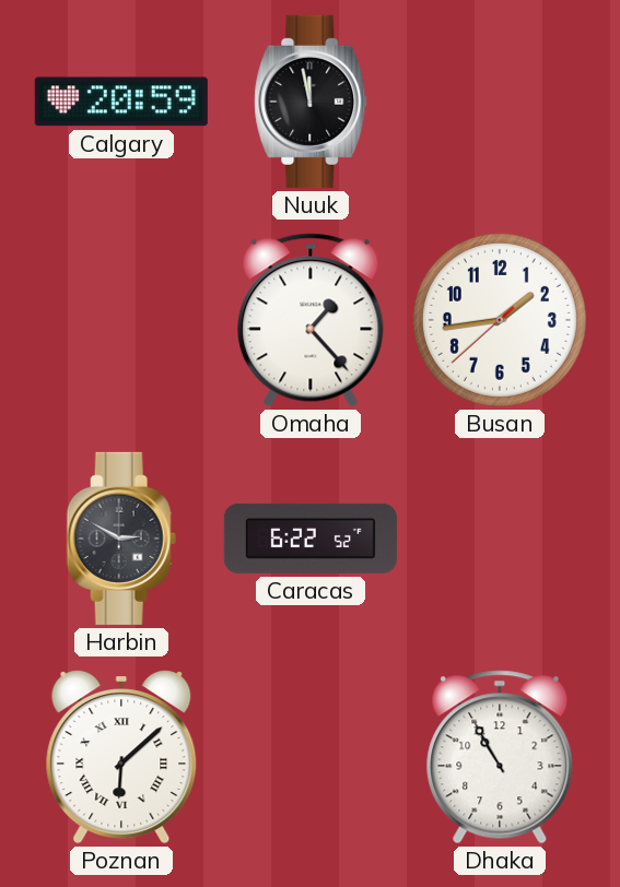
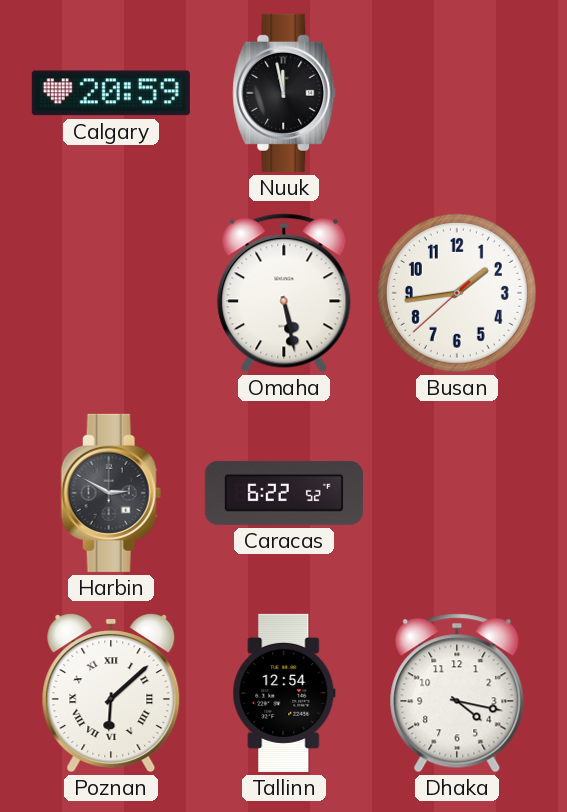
Omaha: 1:23 -> 5:28
Tallinn: none -> 12:54
Dhaka: 10:55 -> 4:17
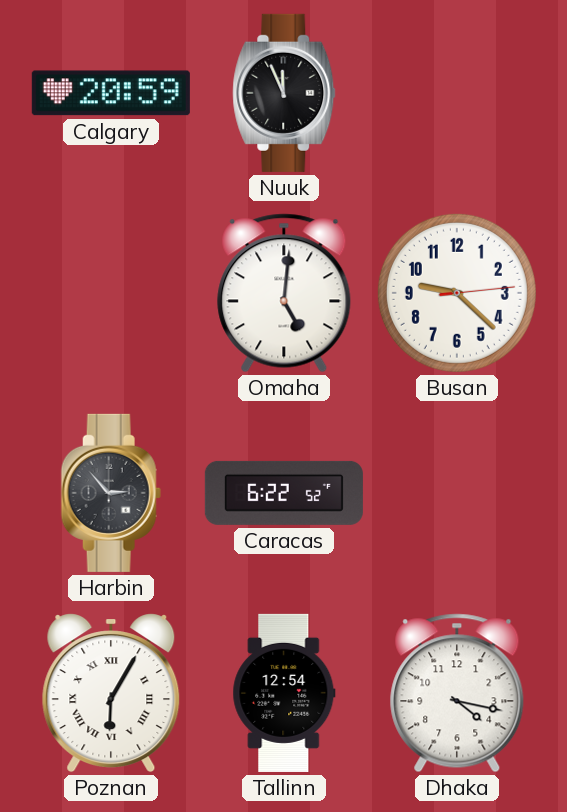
Nuuk: 11:58 -> 11:56
Omaha: 5:28 -> 5:01
Busan: 1:43 -> 9:22
Harbin: 2:50 -> 2:53
Poznan: 6:08 -> 6:05
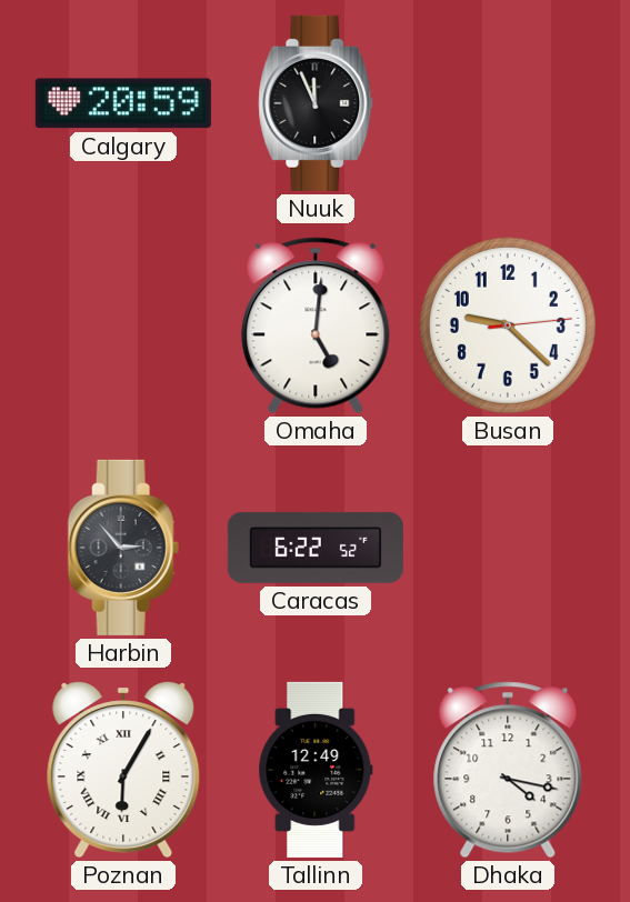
Tallinn: 12:54 -> 12:49
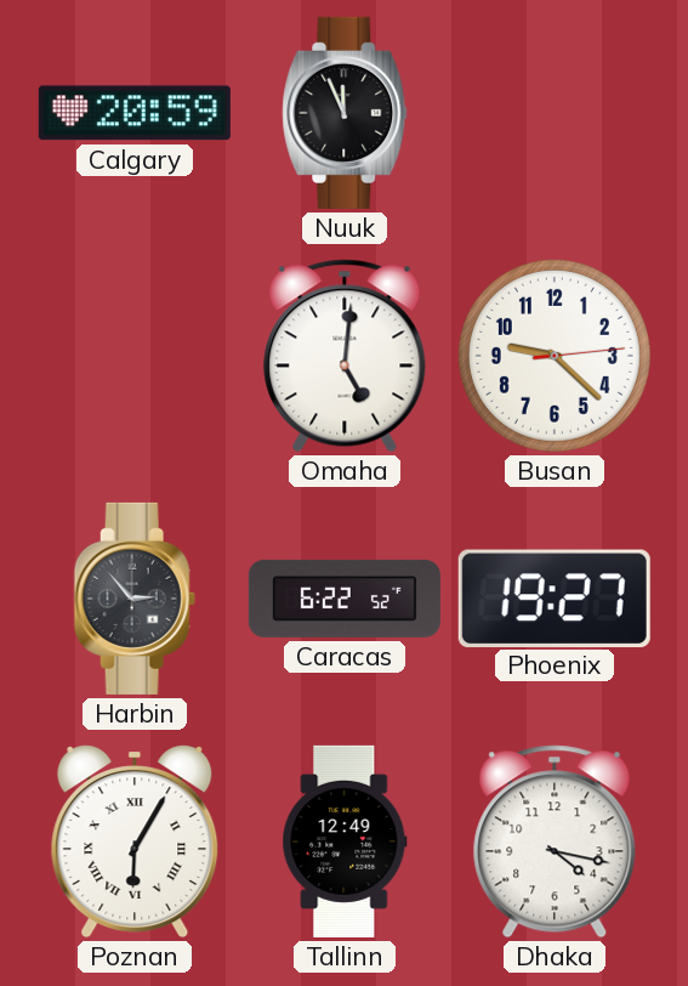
Phoenix: none -> 19:27
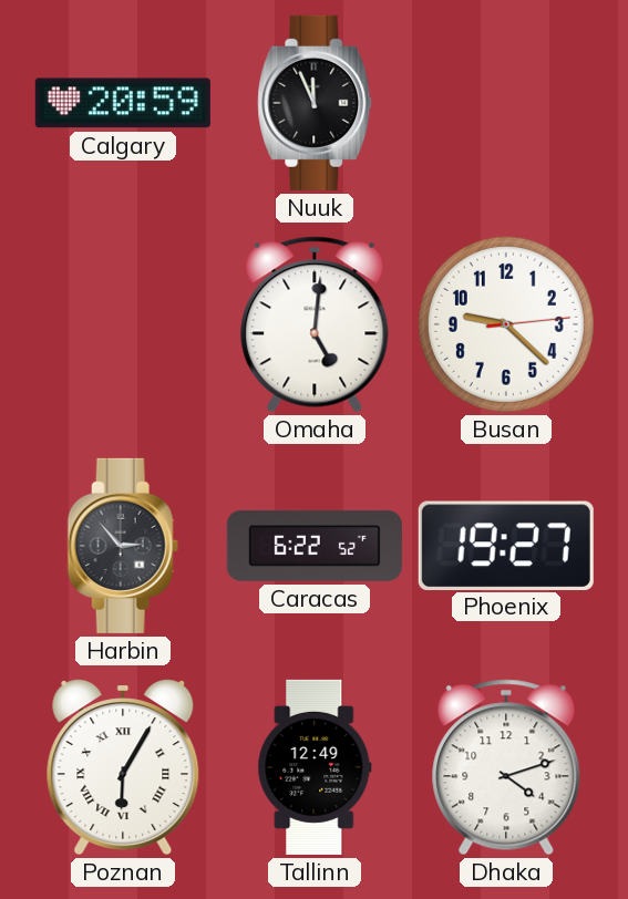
Dhaka: 4:17 -> 4:12
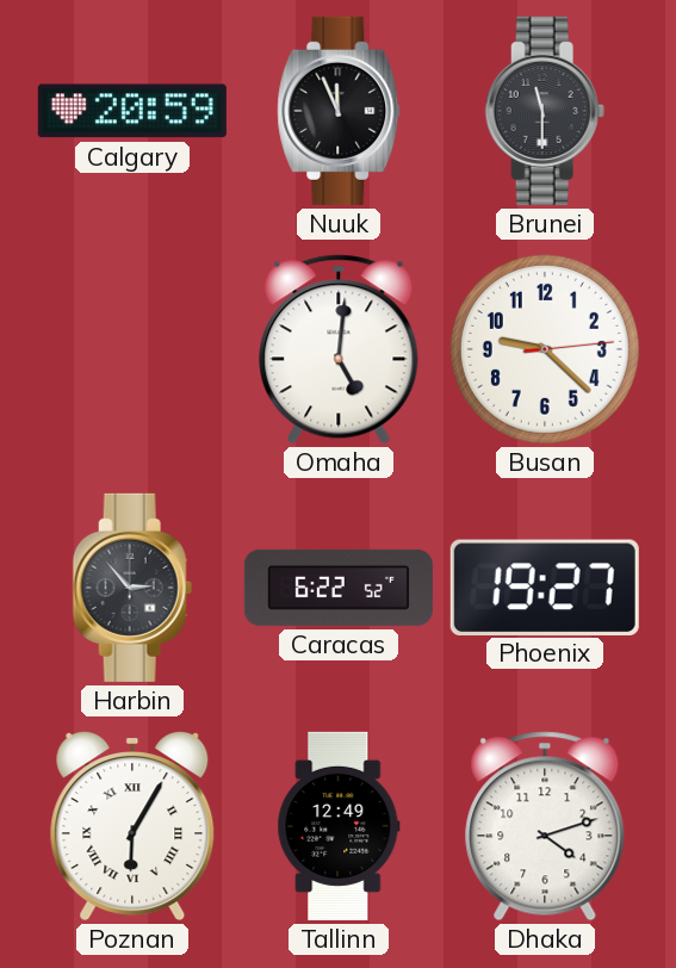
Brunei: none -> 11:30
